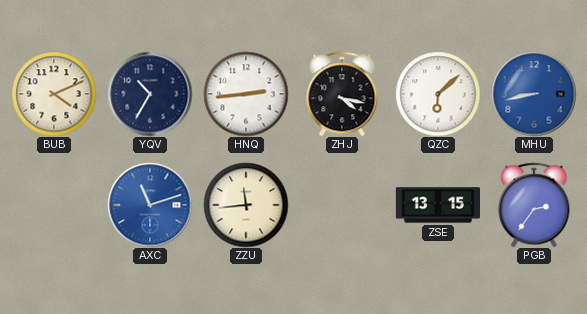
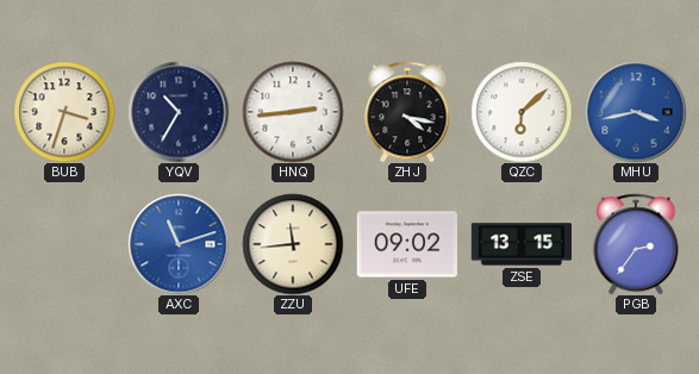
BUB: 4:11 -> 3:33
MHU: 8:43 -> 3:43
UFE: none -> 09:02
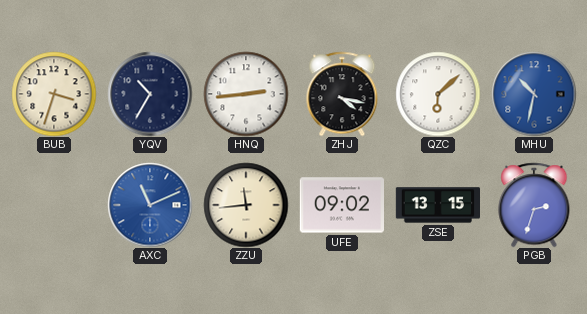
MHU: 3:43 -> 10:32
AXC: 11:12 -> 11:11
PGB: 2:36 -> 2:33
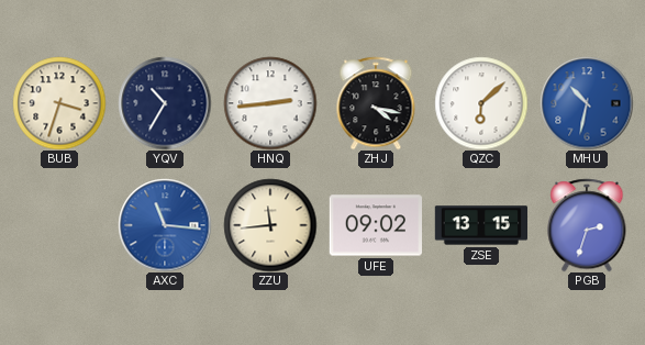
AXC: 11:11 -> 11:16
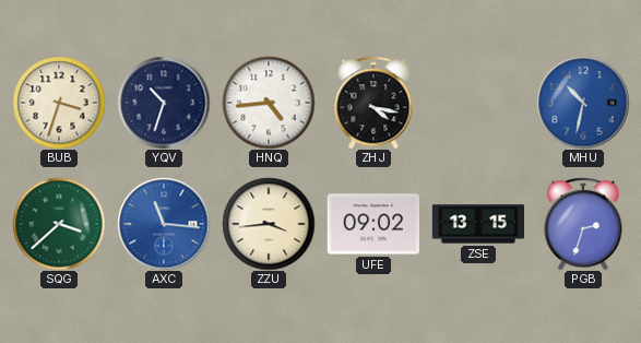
YQV: 10:35 -> 10:33
HNQ: 2:44 -> 4:44
QZC: 6:08 -> none
SQG: none -> 3:38
ZZU: 11:44 -> 3:44
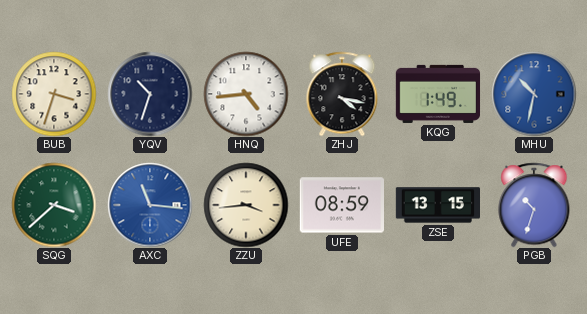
KQG: none -> 1:49
UFE: 09:02 -> 08:59
PGB: 2:33 -> 10:33
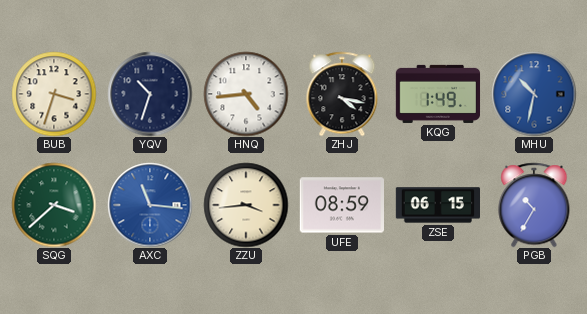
ZSE: 13:15 -> 06:15
PGB: 10:33 -> 10:35
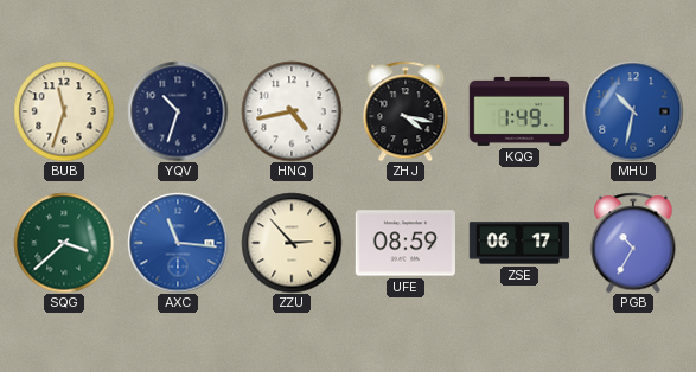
BUB: 3:33 -> 11:33
HNQ: 4:44 -> 4:43
ZZU: 3:44 -> 2:53
ZSE: 06:15 -> 06:17
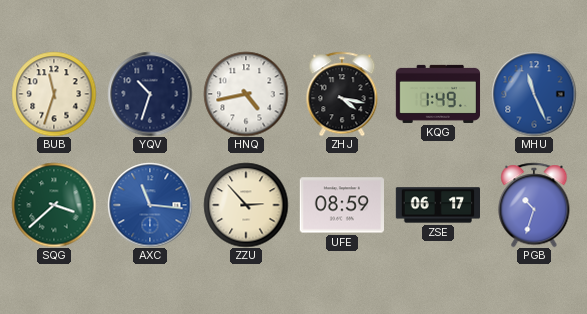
MHU: 10:32 -> 11:26
PGB: 10:35 -> 10:33
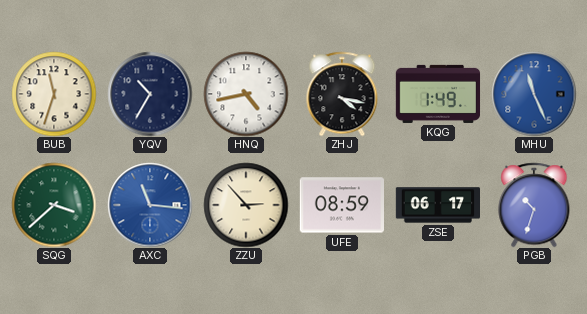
YQV: 10:33 -> 10:35
